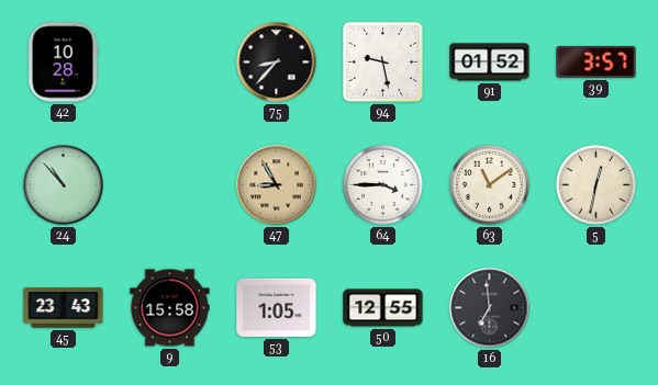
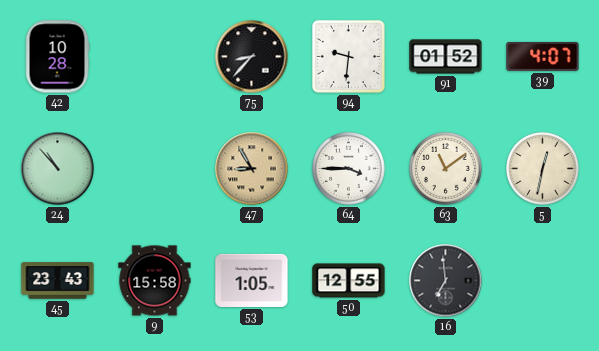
94: 9:28 -> 9:31
39: 3:57 -> 4:07
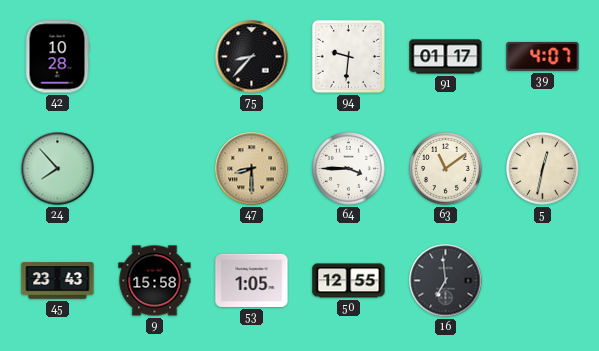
91: 01:52 -> 01:17
24: 10:53 -> 7:53
47: 8:55 -> 8:30
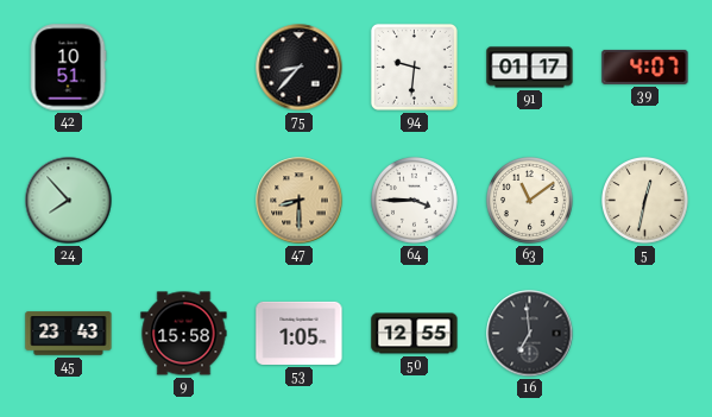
42: 10:28 -> 10:51
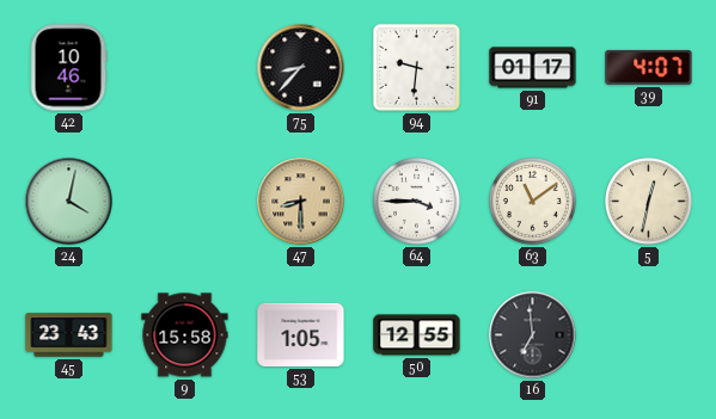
42: 10:51 -> 10:46
24: 7:53 -> 4:02
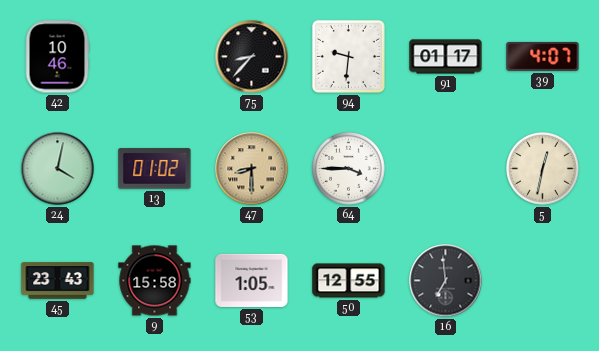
13: none -> 01:02
63: 11:09 -> none
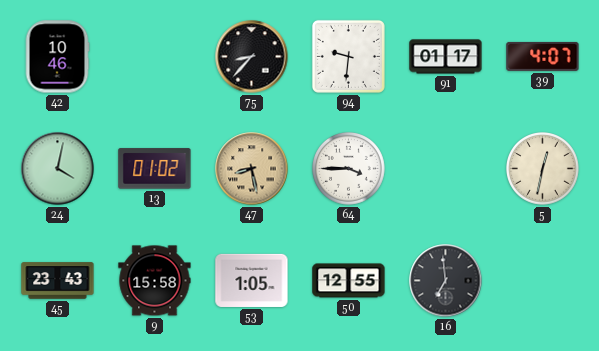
47: 8:30 -> 8:28
